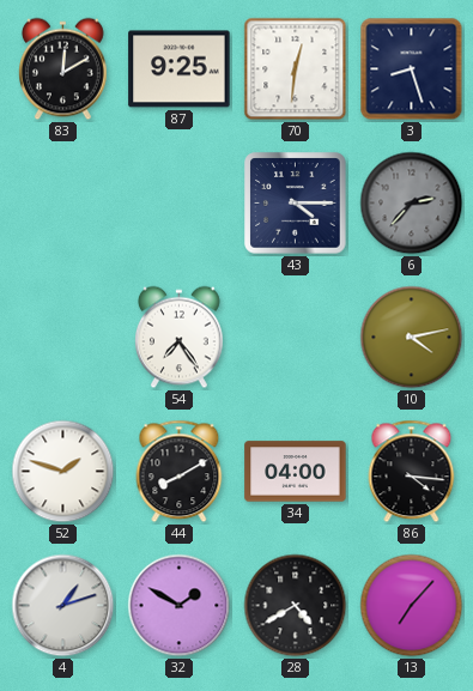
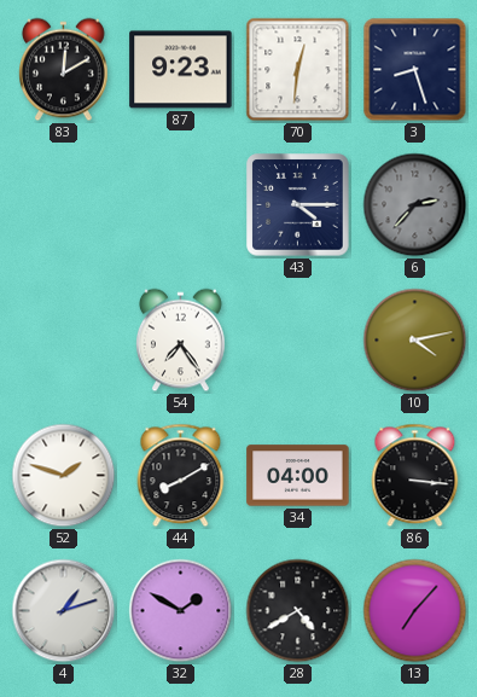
87: 9:25 -> 9:23
86: 4:16 -> 3:16
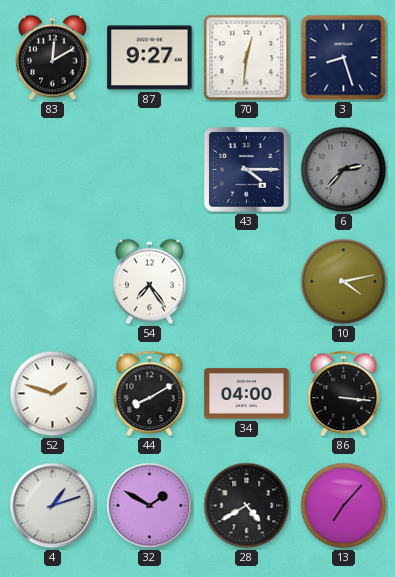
87: 9:23 -> 9:27
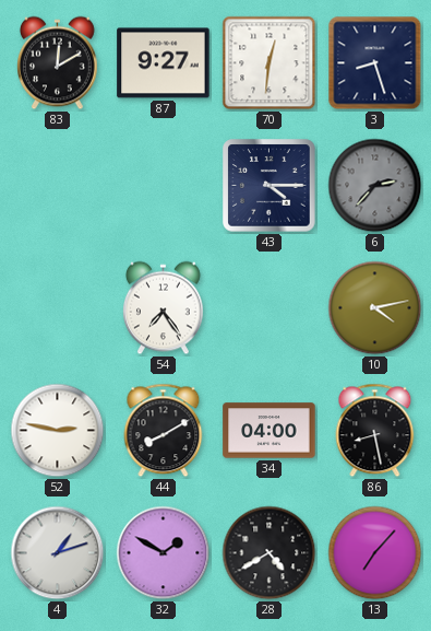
52: 1:48 -> 2:47
86: 3:16 -> 8:28
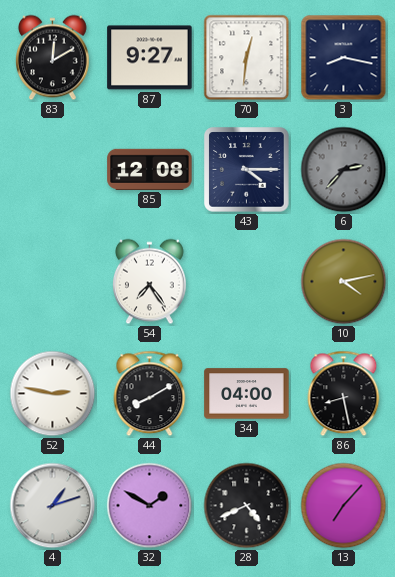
3: 8:27 -> 8:17
85: none -> 12:08
28: 4:40 -> 4:41
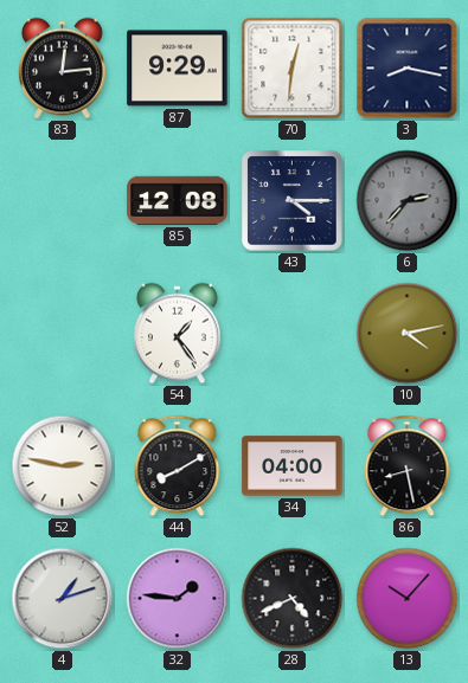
83: 12:10 -> 12:14
87: 9:27 -> 9:29
54: 7:24 -> 1:24
32: 1:50 -> 1:46
13: 7:07 -> 10:07
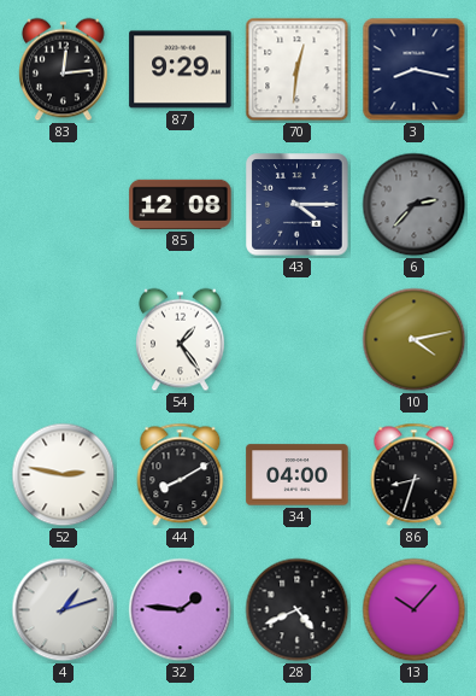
86: 8:28 -> 8:33
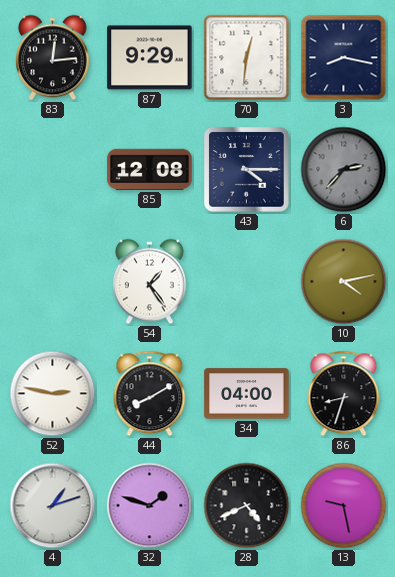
32: 1:46 -> 1:48
13: 10:07 -> 9:28
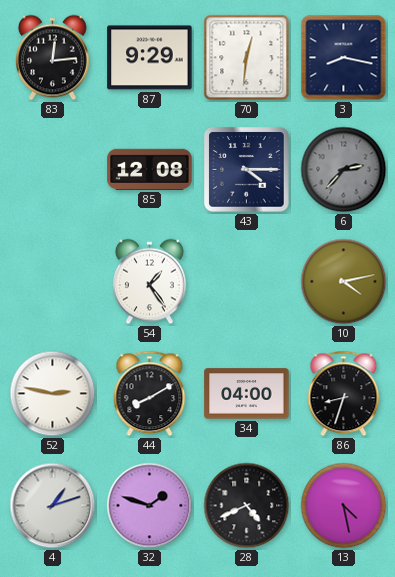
13: 9:28 -> 4:28
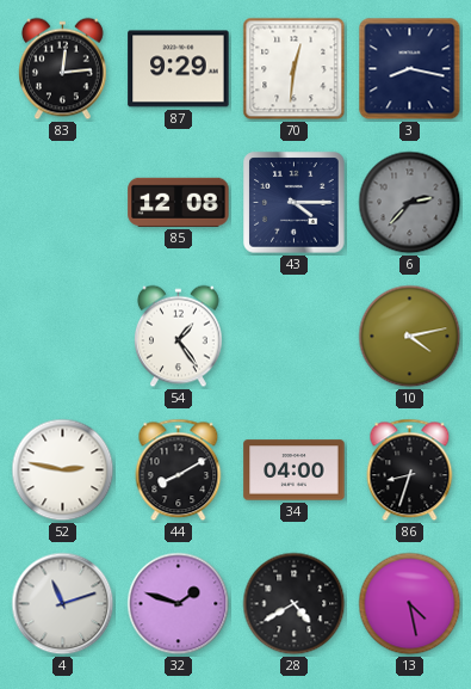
4: 1:12 -> 11:12
28: 4:41 -> 4:40
